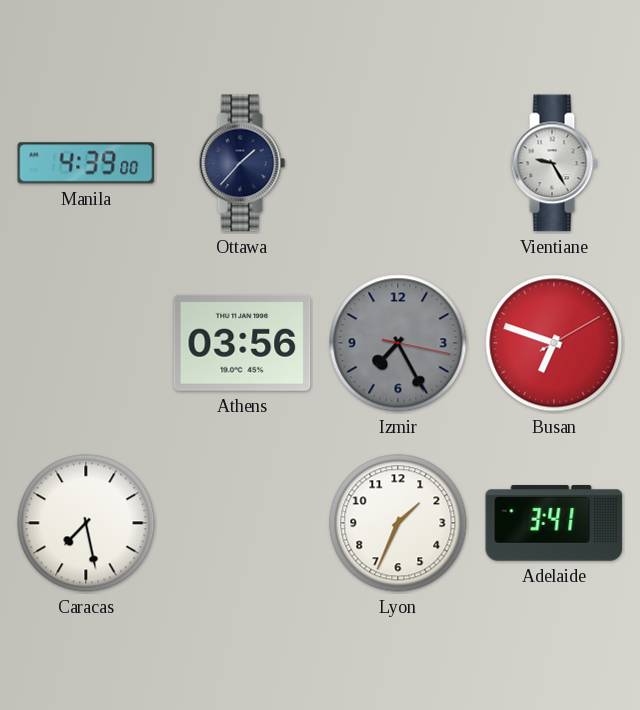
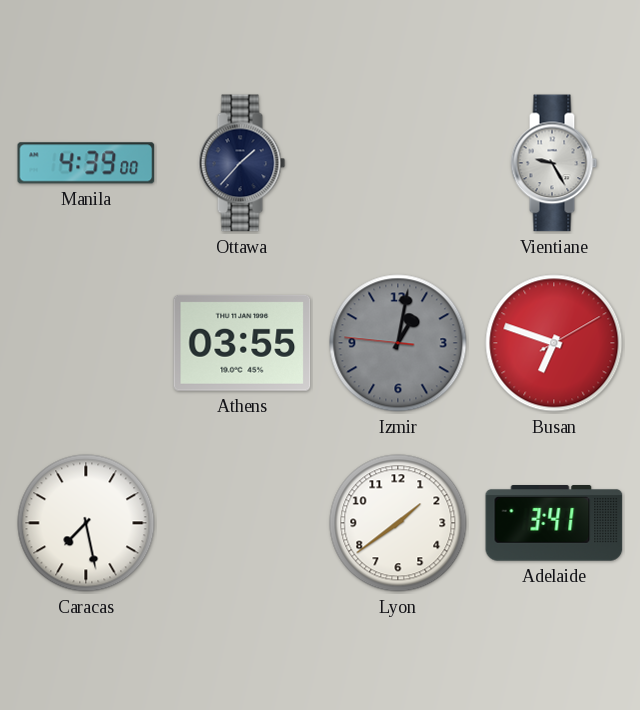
Athens: 03:56 -> 03:55
Izmir: 7:25 -> 1:01
Lyon: 1:34 -> 1:39
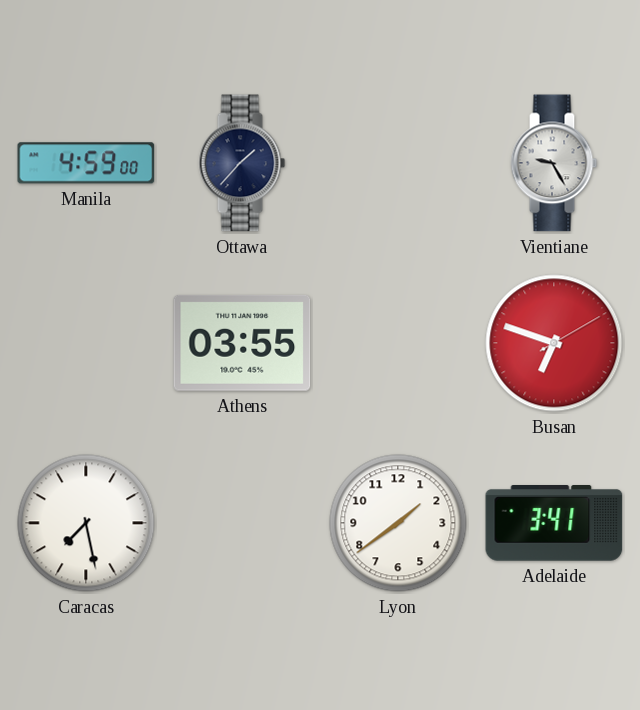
Manila: 4:39 -> 4:59
Izmir: 1:01 -> none
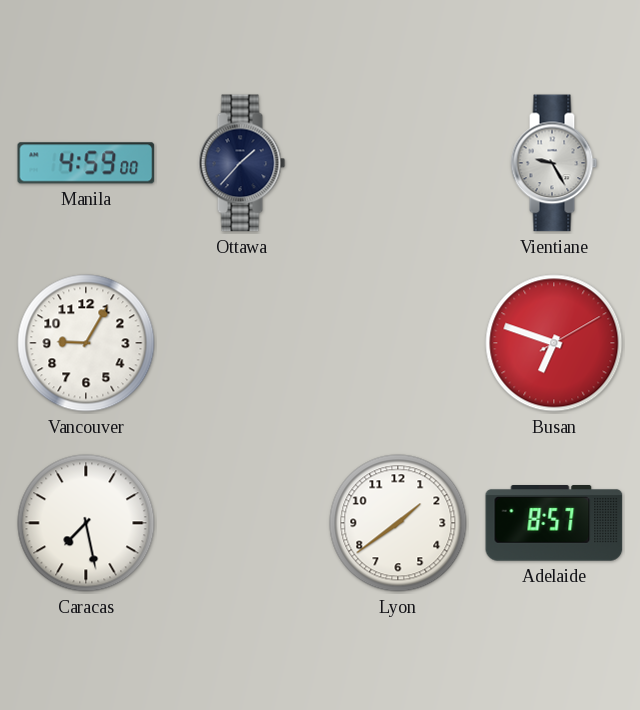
Vancouver: none -> 9:05
Athens: 03:55 -> none
Adelaide: 3:41 -> 8:57
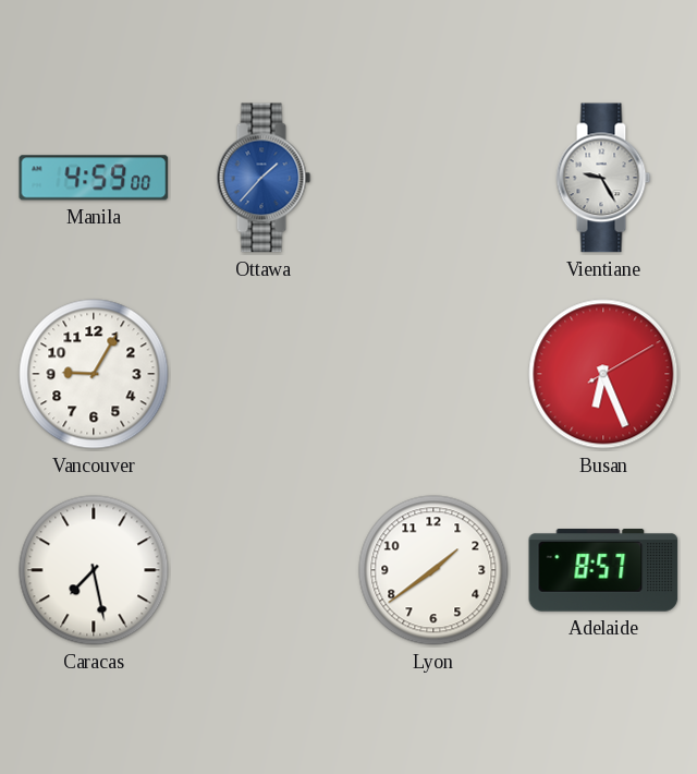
Ottawa dial: navy -> blue
Busan: 6:48 -> 6:26
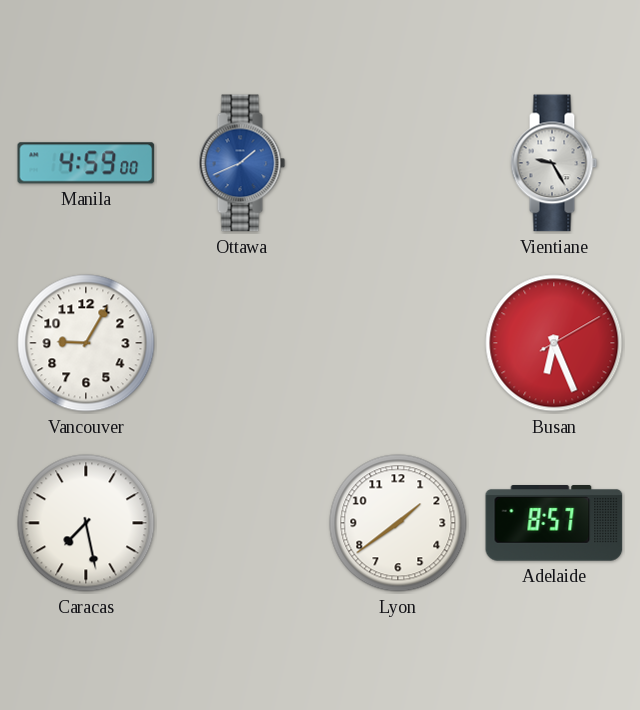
Ottawa: 1:37 -> 1:41
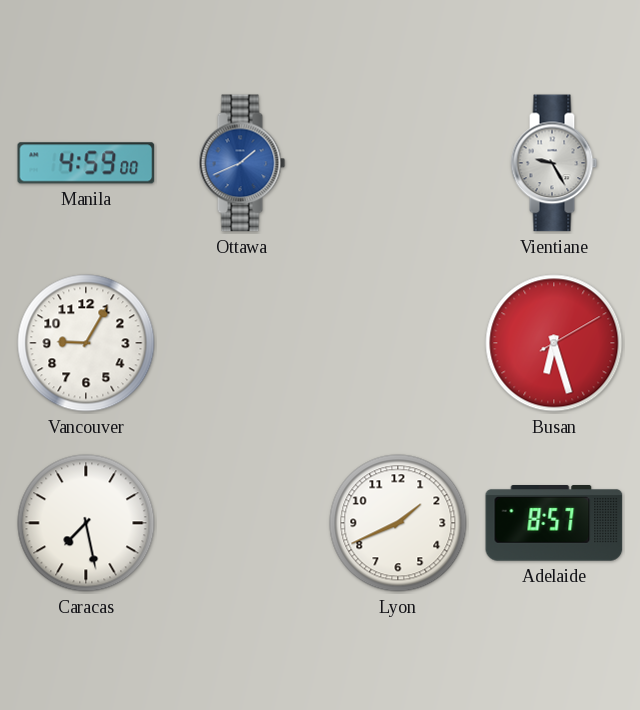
Busan: 6:26 -> 6:27
Lyon: 1:39 -> 1:41
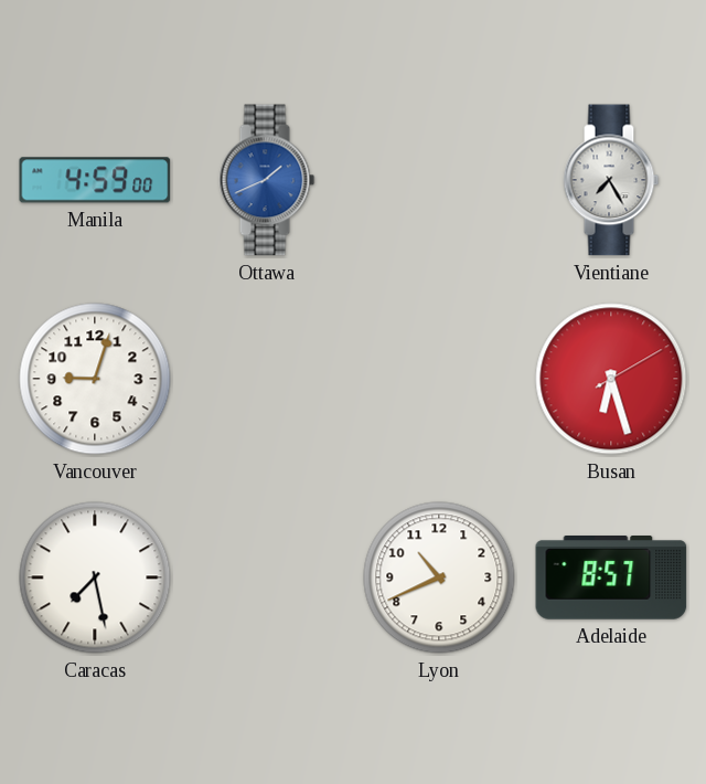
Vientiane: 9:25 -> 7:25
Vancouver: 9:05 -> 9:03
Lyon: 1:41 -> 10:41
